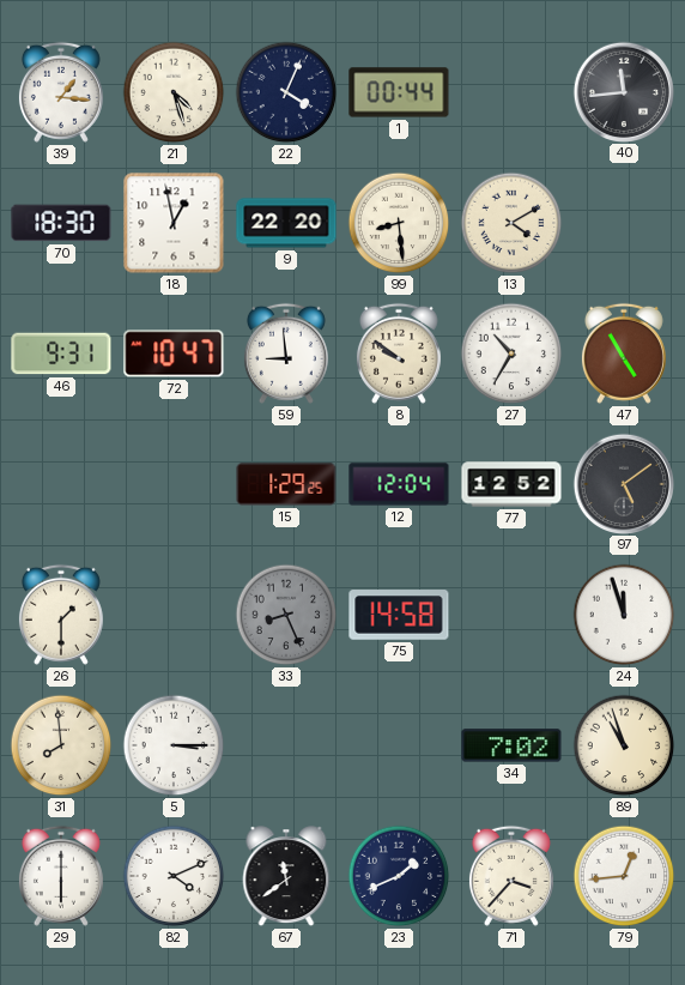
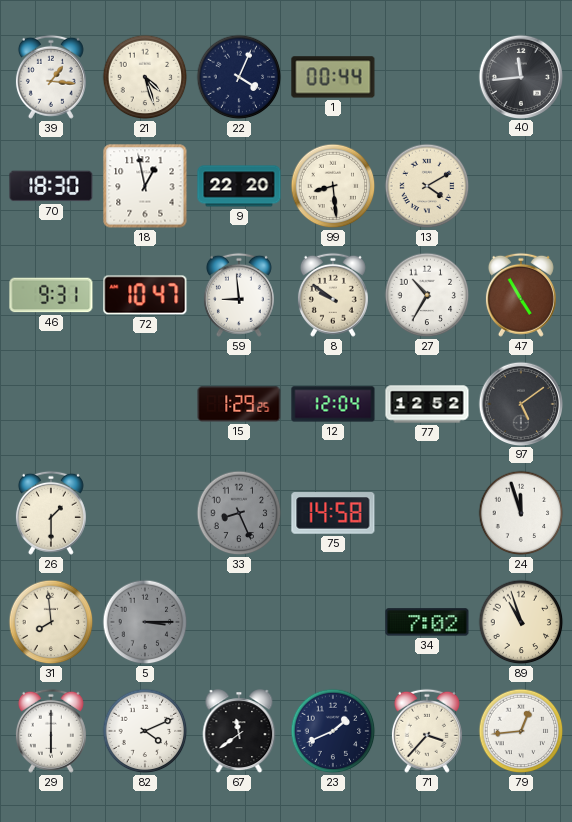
5 dial: white -> grey
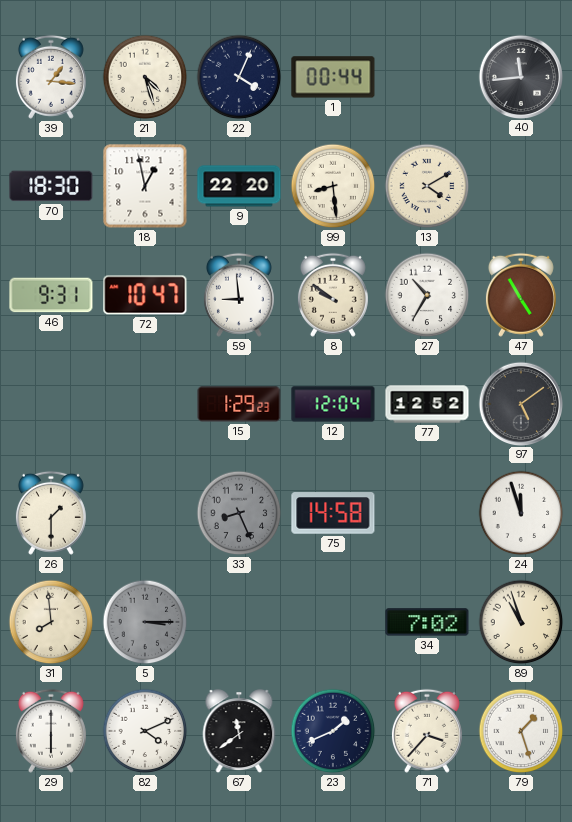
15: 1:29:25 -> 1:29:23
79: 12:44 -> 1:27
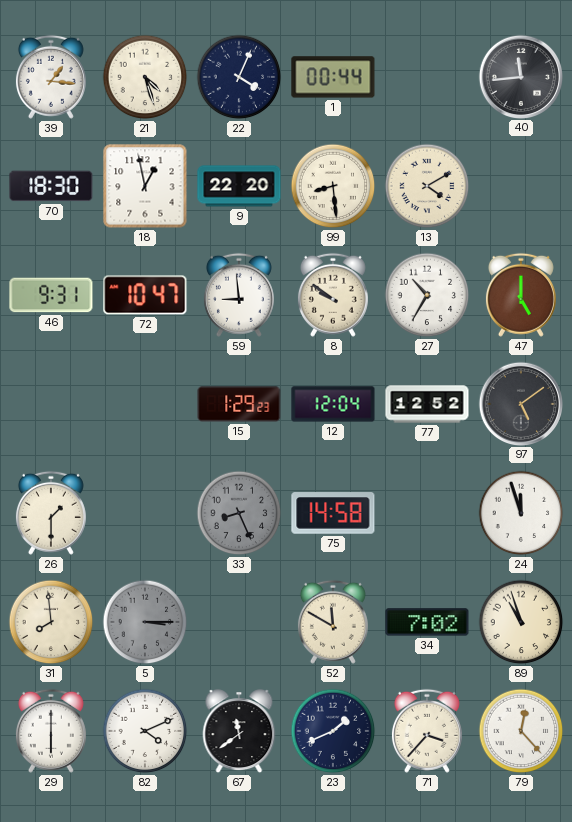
47: 4:55 -> 5:00
52: none -> 11:50
79: 1:27 -> 12:23
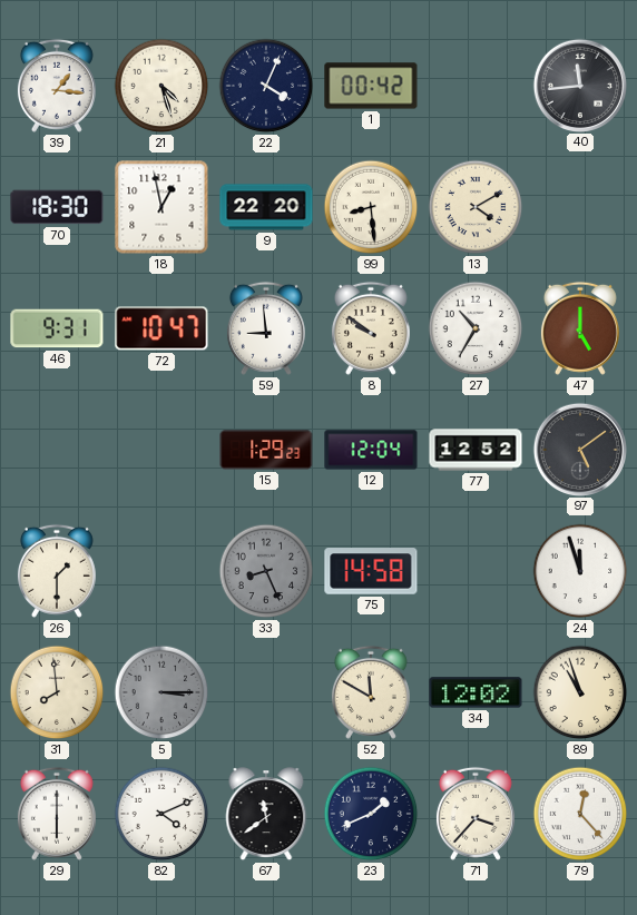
1: 00:44 -> 00:42
34: 7:02 -> 12:02
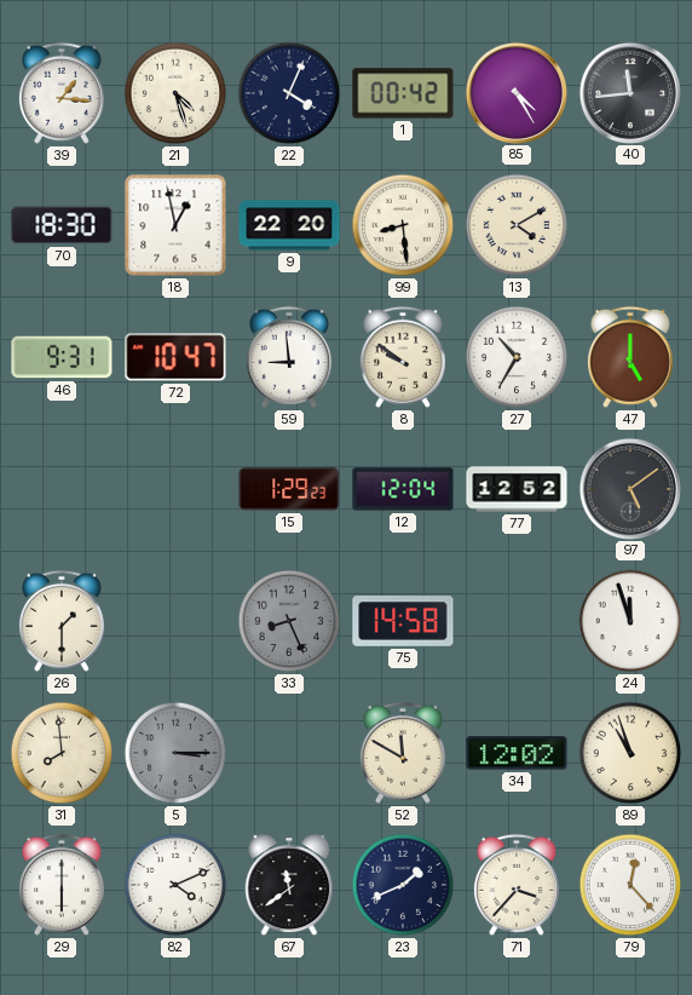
85: none -> 4:25
